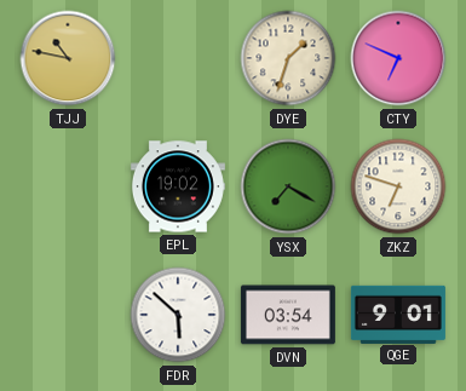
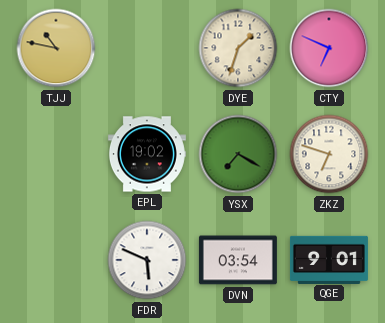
FDR: 5:52 -> 5:49
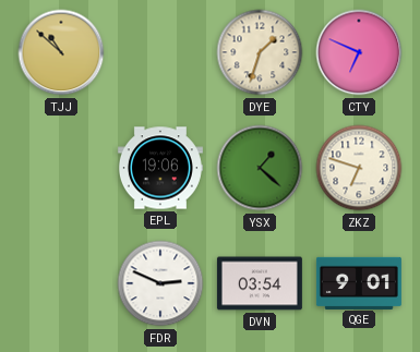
TJJ: 10:47 -> 10:52
EPL: 19:02 -> 19:06
YSX: 7:20 -> 1:22
FDR: 5:49 -> 2:49
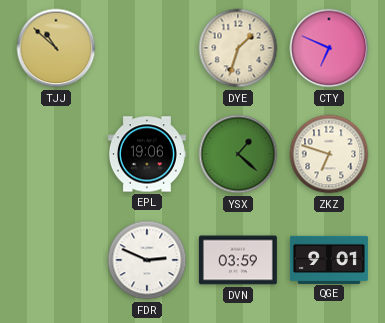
DVN: 03:54 -> 03:59
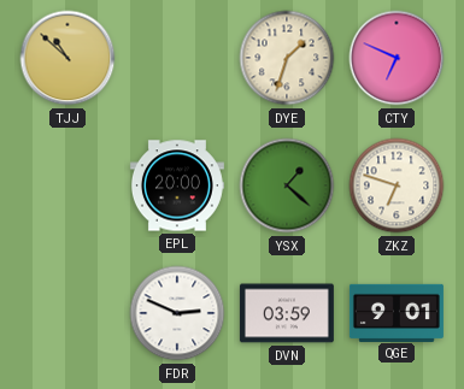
EPL: 19:06 -> 20:00
